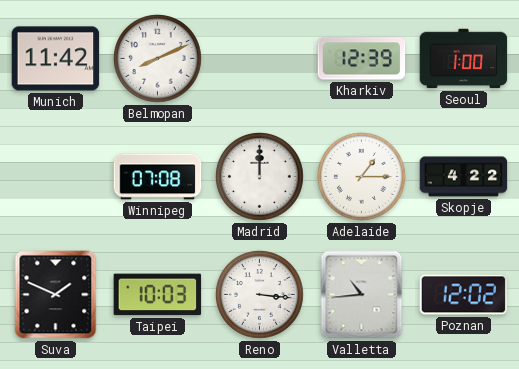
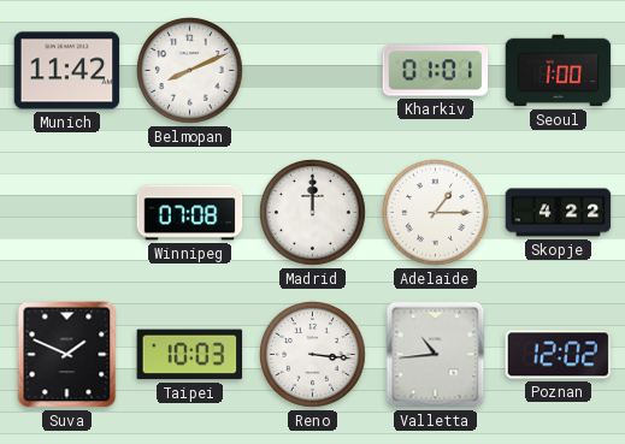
Kharkiv: 12:39 -> 01:01
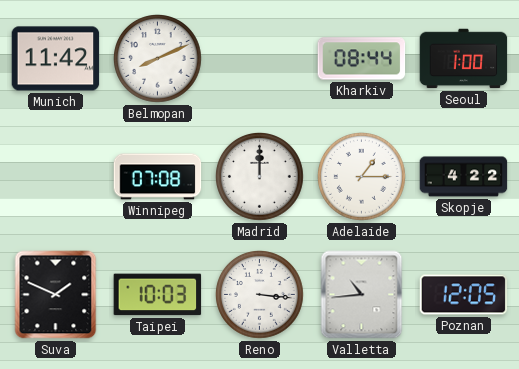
Kharkiv: 01:01 -> 08:44
Poznan: 12:02 -> 12:05
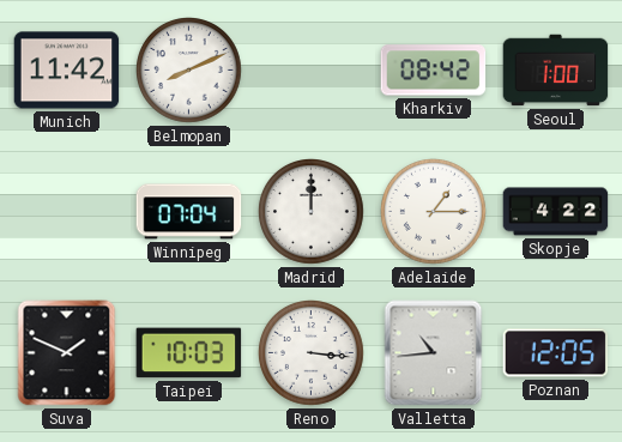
Kharkiv: 08:44 -> 08:42
Winnipeg: 07:08 -> 07:04
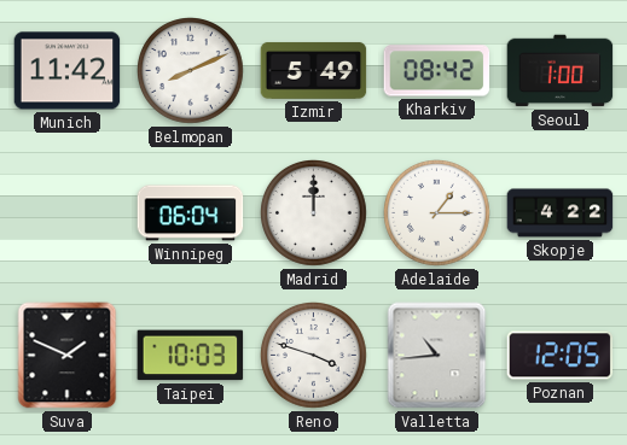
Izmir: none -> 5:49
Winnipeg: 07:04 -> 06:04
Reno: 3:16 -> 3:48
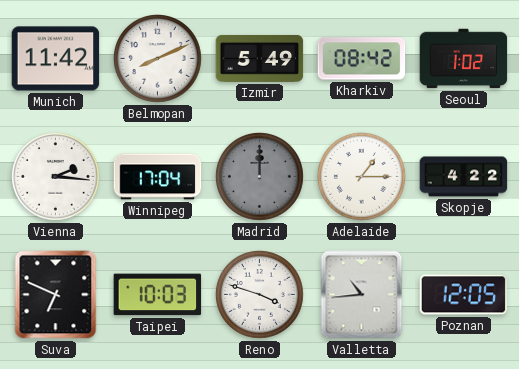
Seoul: 1:00 -> 1:02
Vienna: none -> 2:16
Winnipeg: 06:04 -> 17:04
Madrid dial: white -> grey
Suva: 1:49 -> 6:49
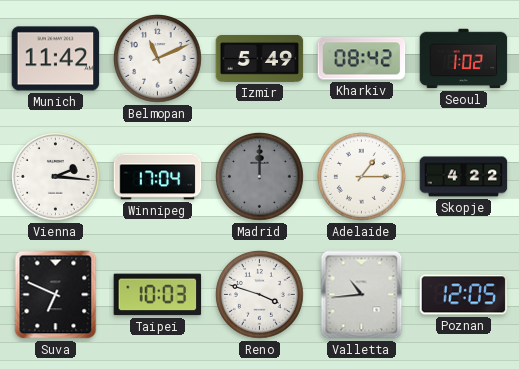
Belmopan: 8:11 -> 11:11
